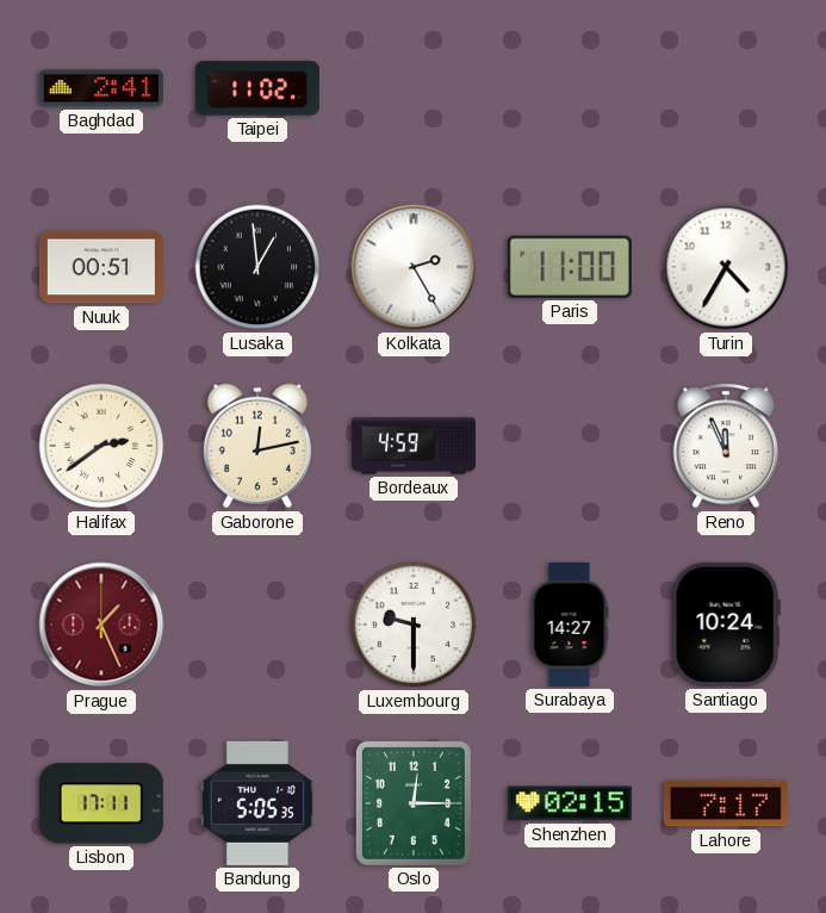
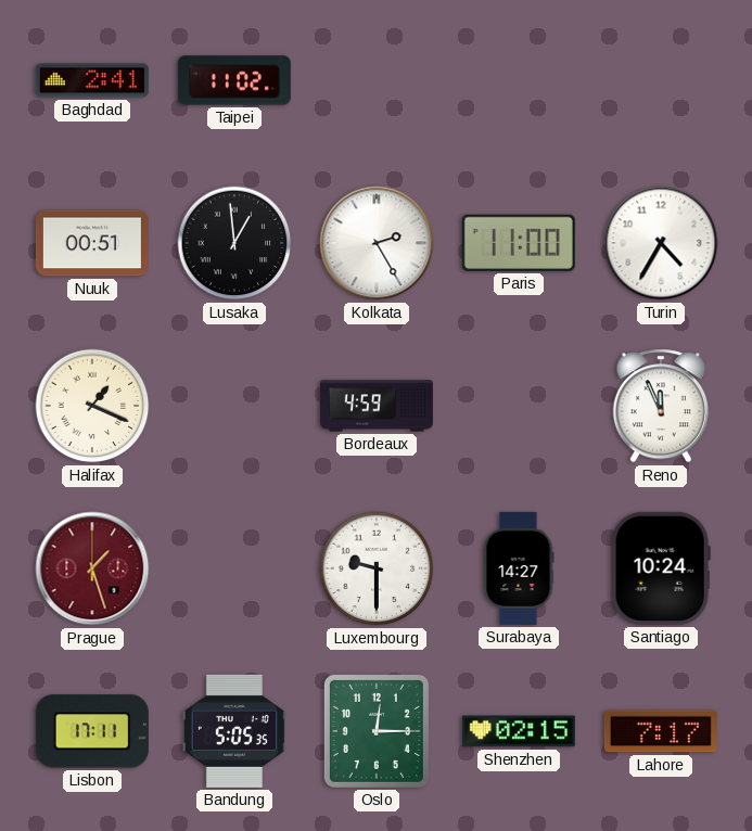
Halifax: 2:39 -> 1:19
Gaborone: 12:13 -> none
Prague: 1:26 -> 1:27
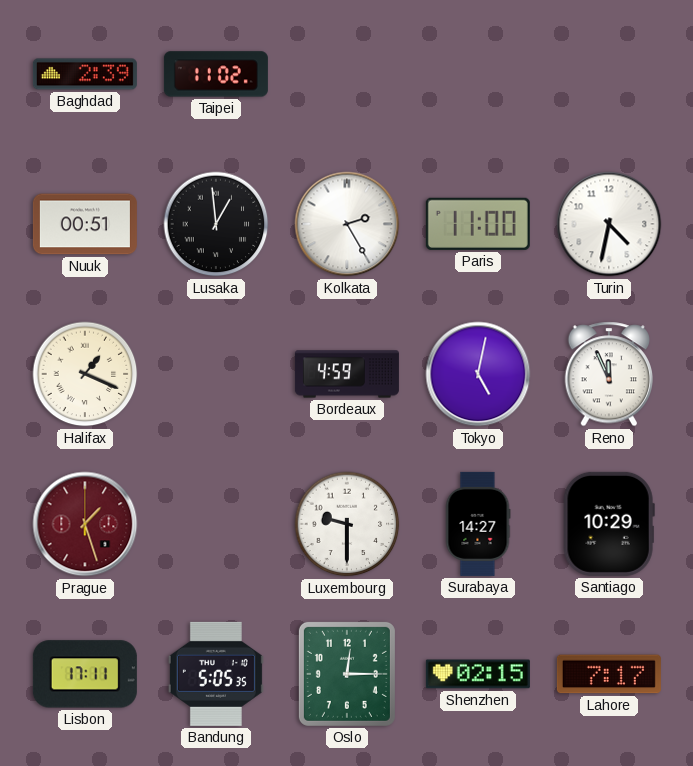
Baghdad: 2:41 -> 2:39
Turin: 4:35 -> 4:32
Tokyo: none -> 5:02
Santiago: 10:24 -> 10:29
